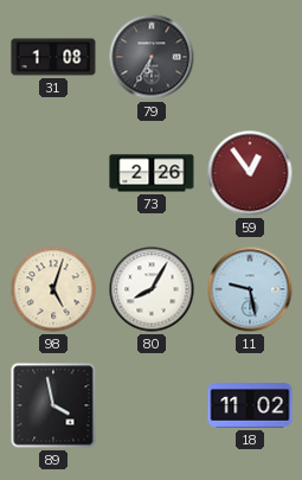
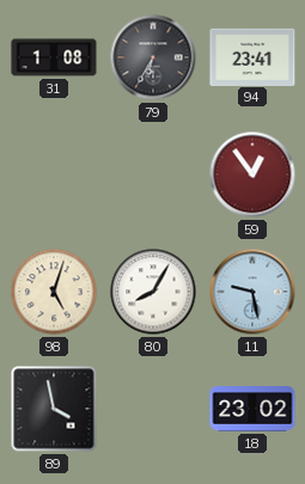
94: none -> 23:41
73: 2:26 -> none
18: 11:02 -> 23:02
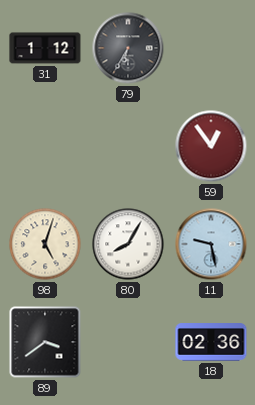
31: 1:08 -> 1:12
94: 23:41 -> none
89: 3:58 -> 3:39
18: 23:02 -> 02:36
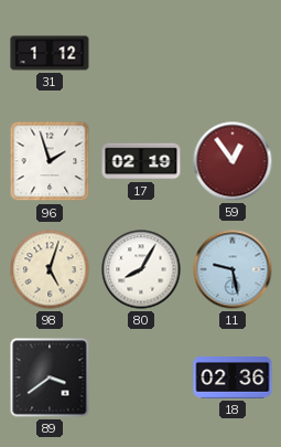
79: 6:35 -> none
96: none -> 1:57
17: none -> 02:19
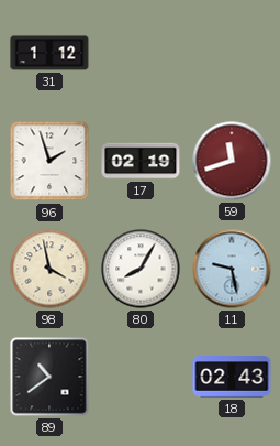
59: 12:54 -> 11:42
98: 5:03 -> 3:58
89: 3:39 -> 10:39
18: 02:36 -> 02:43
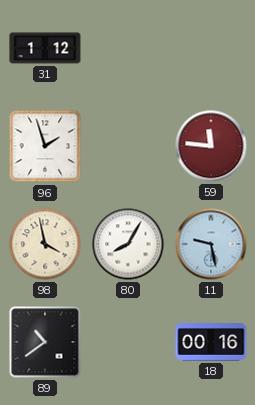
17: 02:19 -> none
59: 11:42 -> 11:46
18: 02:43 -> 00:16
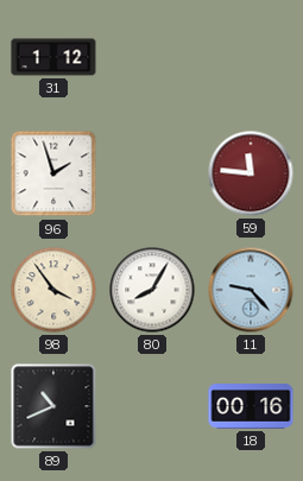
98: 3:58 -> 3:54
11: 9:28 -> 9:23
89: 10:39 -> 10:41
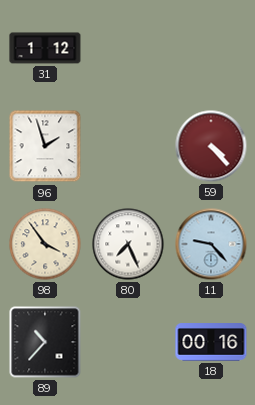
59: 11:46 -> 4:23
80: 8:05 -> 7:26
89: 10:41 -> 10:37
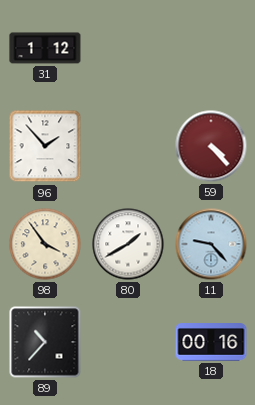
96: 1:57 -> 1:53
80: 7:26 -> 1:40
